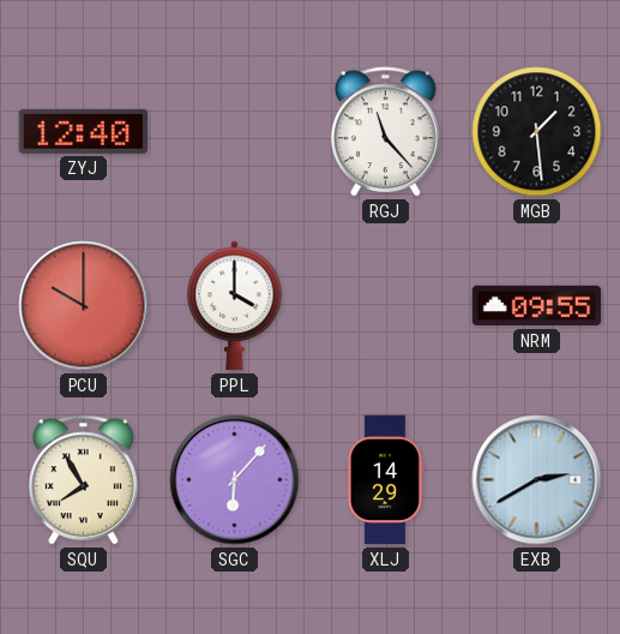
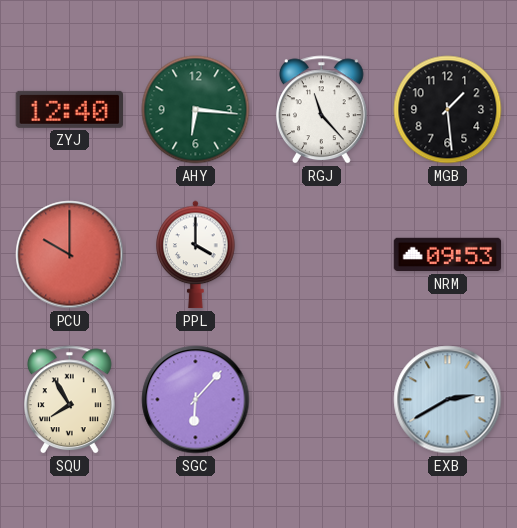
AHY: none -> 6:16
NRM: 09:55 -> 09:53
XLJ: 14:29 -> none
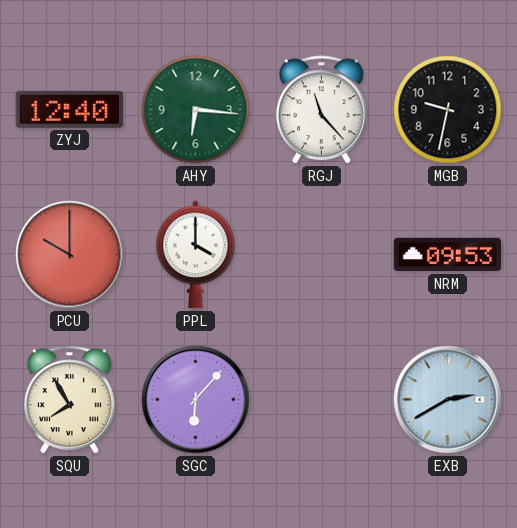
MGB: 1:29 -> 9:32
